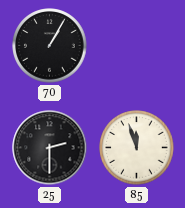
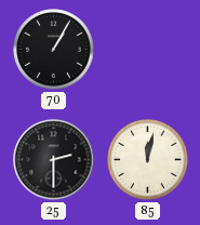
85: 11:57 -> 12:02
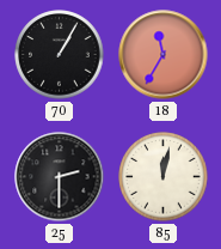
18: none -> 11:35
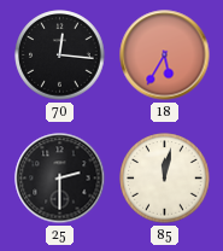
70: 1:05 -> 12:16
18: 11:35 -> 5:35
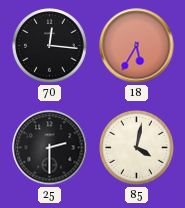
85: 12:02 -> 4:02
